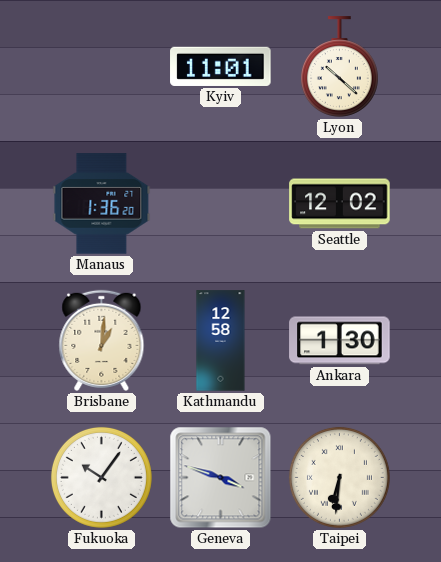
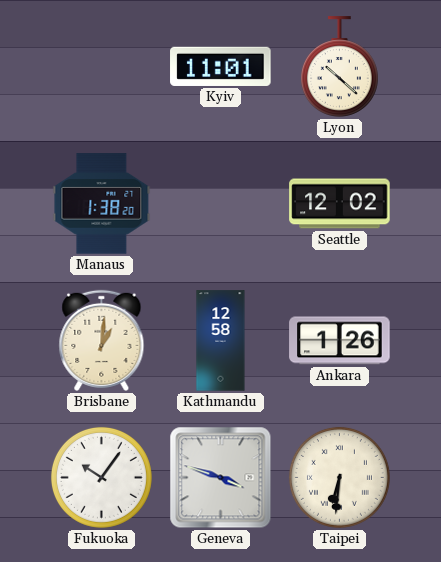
Manaus: 1:36 -> 1:38
Ankara: 1:30 -> 1:26
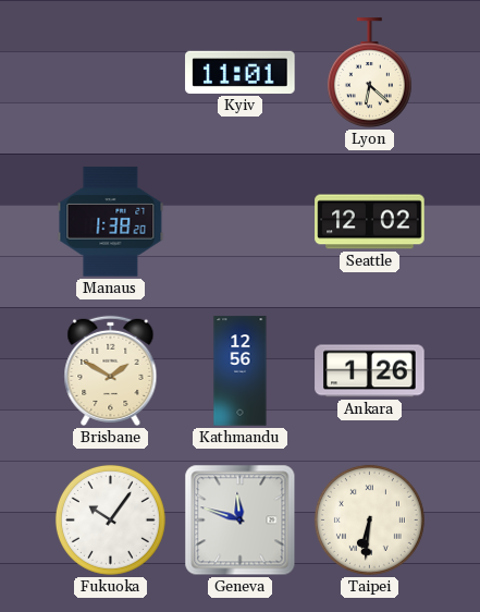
Lyon: 10:22 -> 6:22
Brisbane: 1:01 -> 1:50
Kathmandu: 12:58 -> 12:56
Geneva: 3:48 -> 11:48
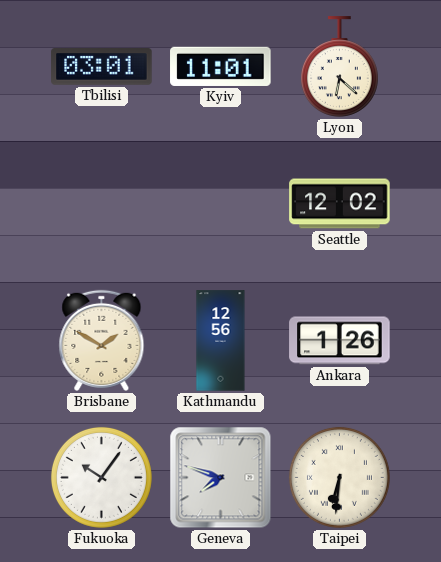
Tbilisi: none -> 03:01
Manaus: 1:38 -> none
Geneva: 11:48 -> 7:48
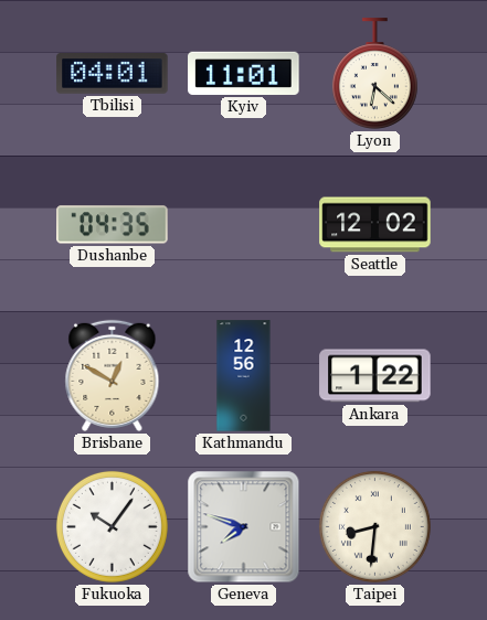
Tbilisi: 03:01 -> 04:01
Dushanbe: none -> 04:35
Brisbane: 1:50 -> 12:50
Ankara: 1:26 -> 1:22
Taipei: 6:31 -> 8:31
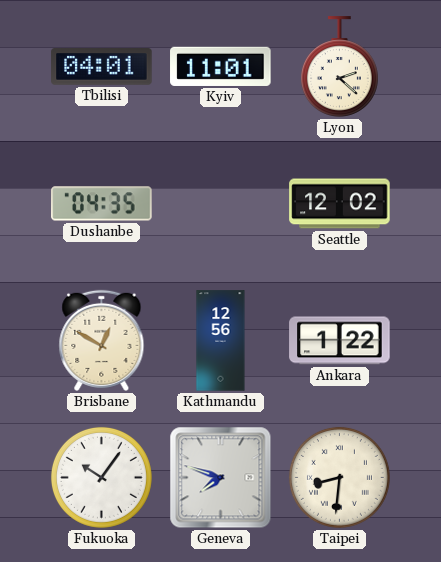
Lyon: 6:22 -> 2:22
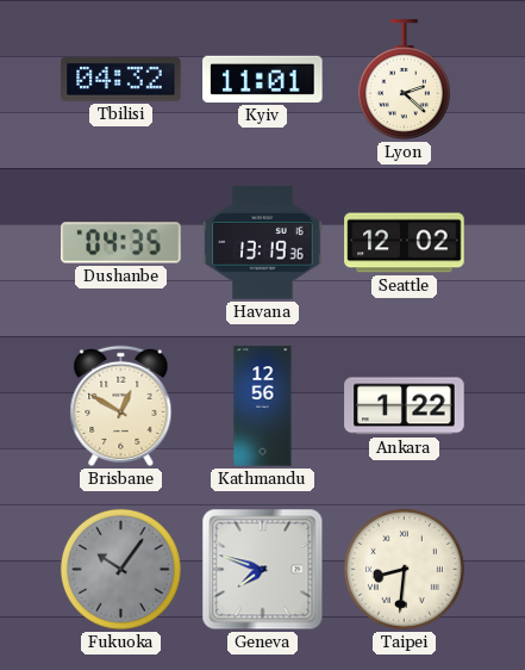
Tbilisi: 04:01 -> 04:32
Havana: none -> 13:19
Fukuoka dial: white -> grey
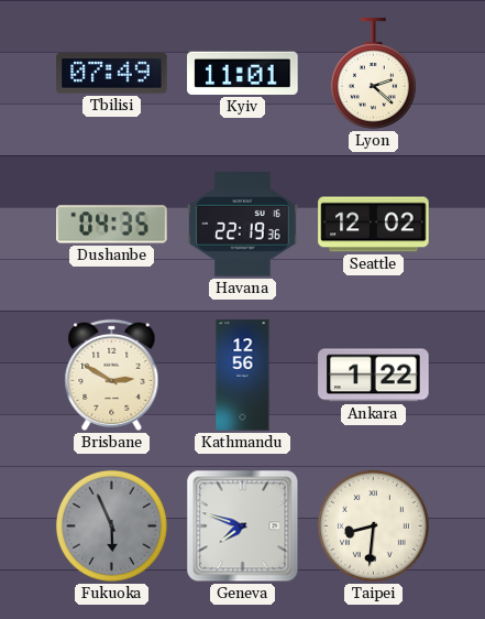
Tbilisi: 04:32 -> 07:49
Havana: 13:19 -> 22:19
Brisbane: 12:50 -> 2:50
Fukuoka: 10:06 -> 5:56
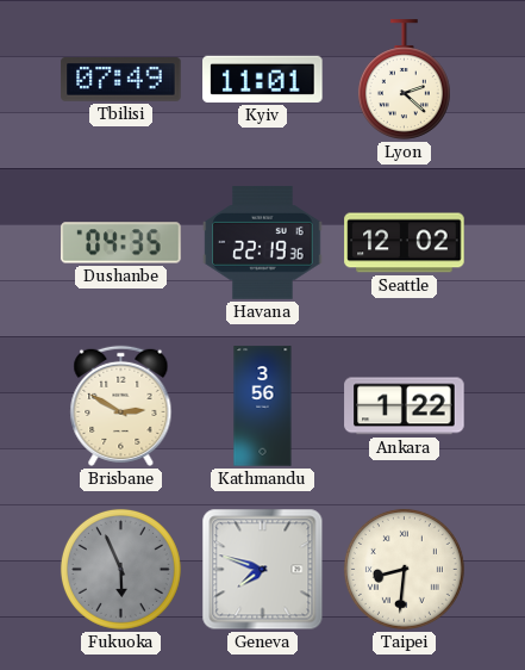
Kathmandu: 12:56 -> 3:56
